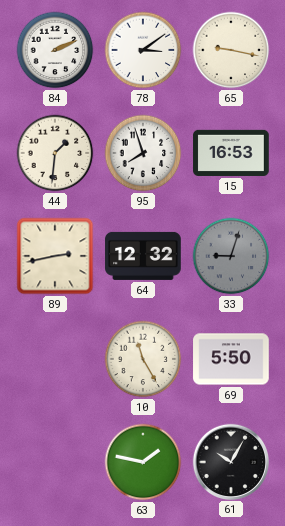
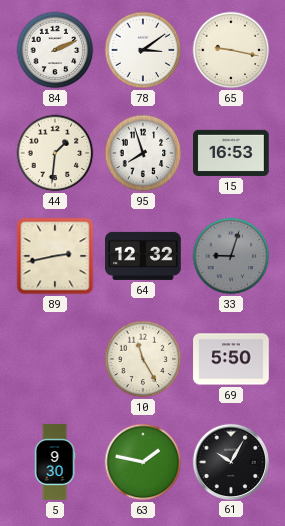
5: none -> 9:30
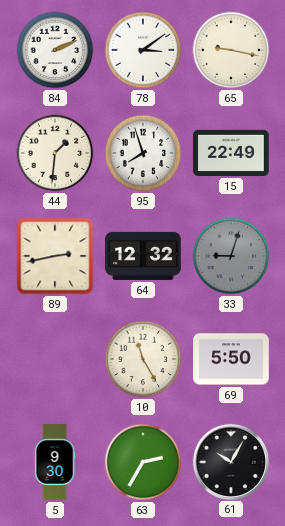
15: 16:53 -> 22:49
63: 1:47 -> 2:35
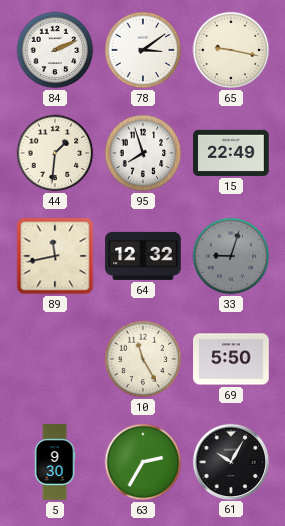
89: 2:43 -> 11:43
